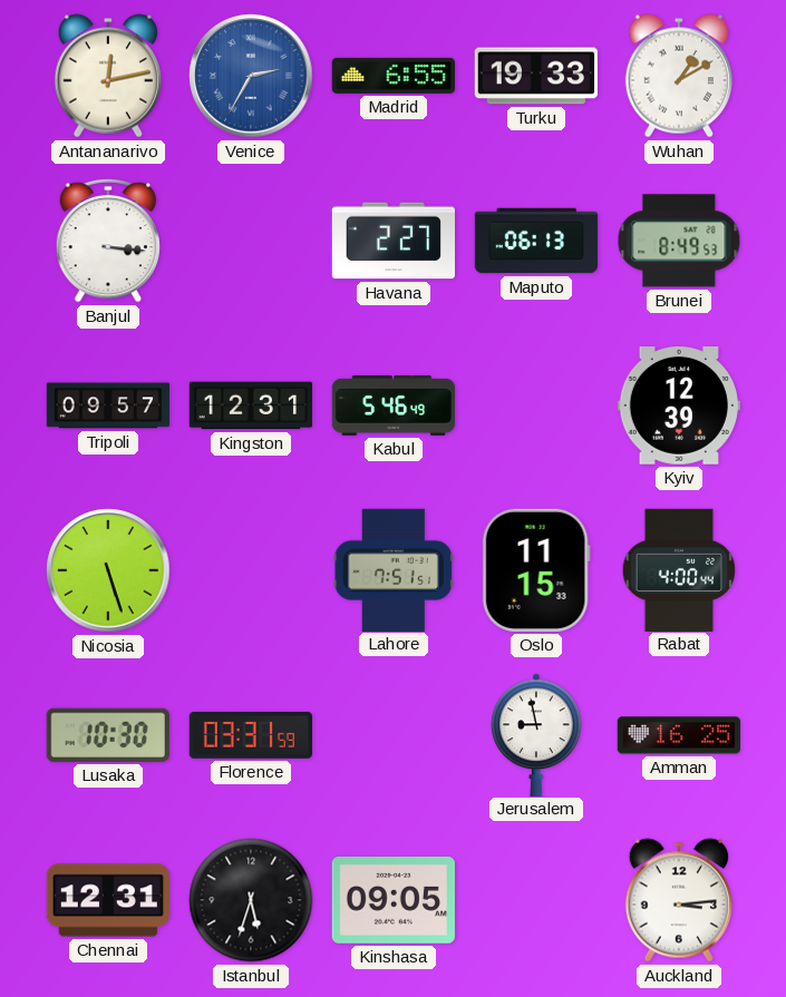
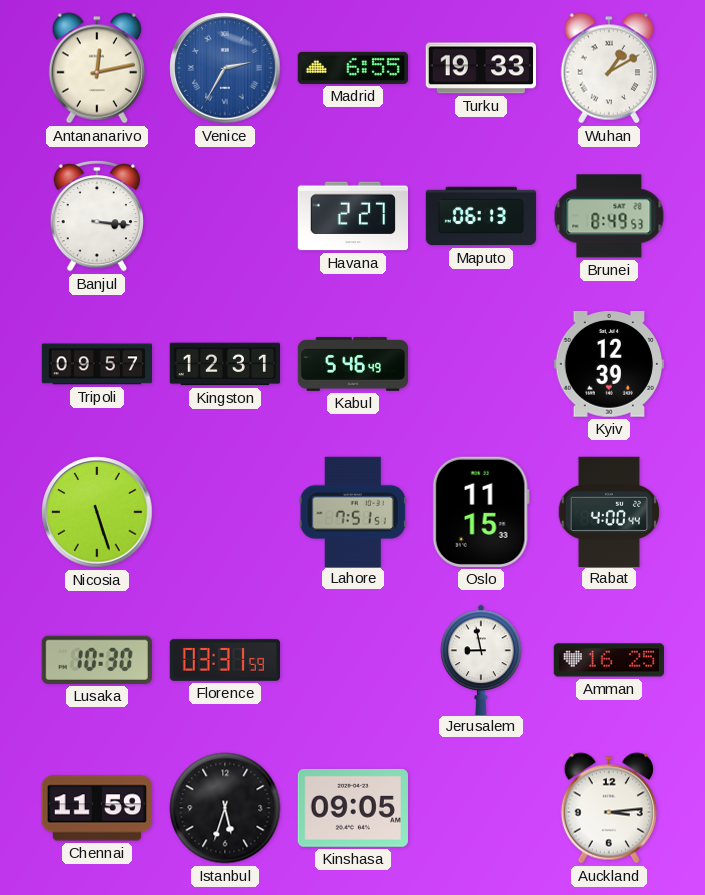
Chennai: 12:31 -> 11:59
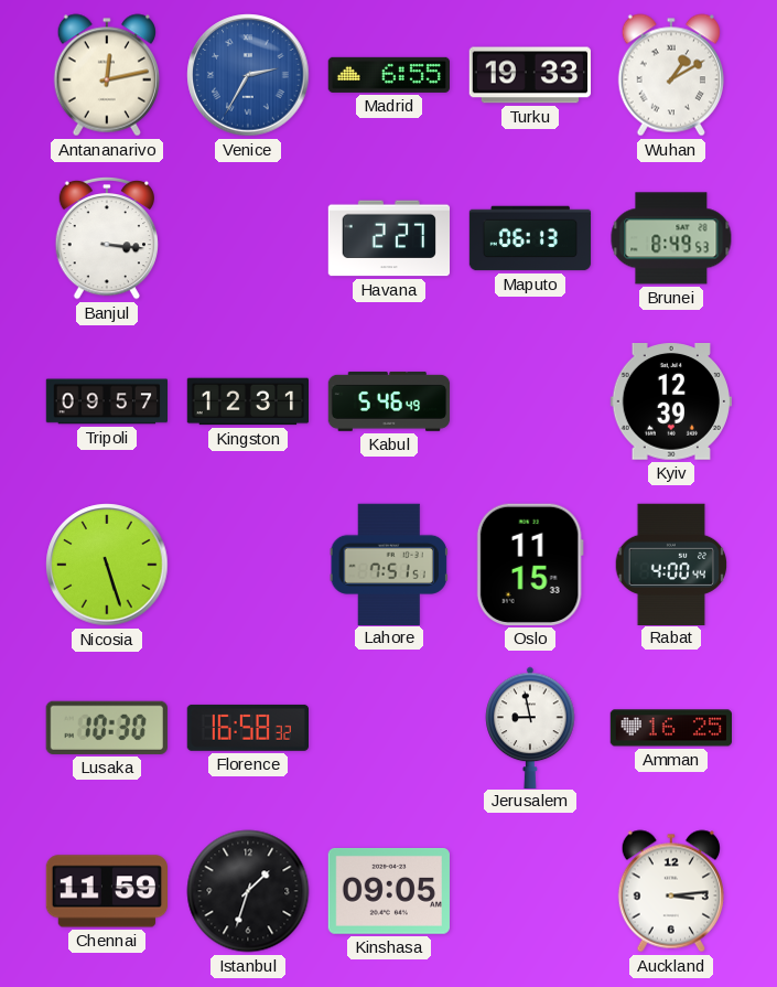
Florence: 03:31 -> 16:58
Istanbul: 5:33 -> 1:33
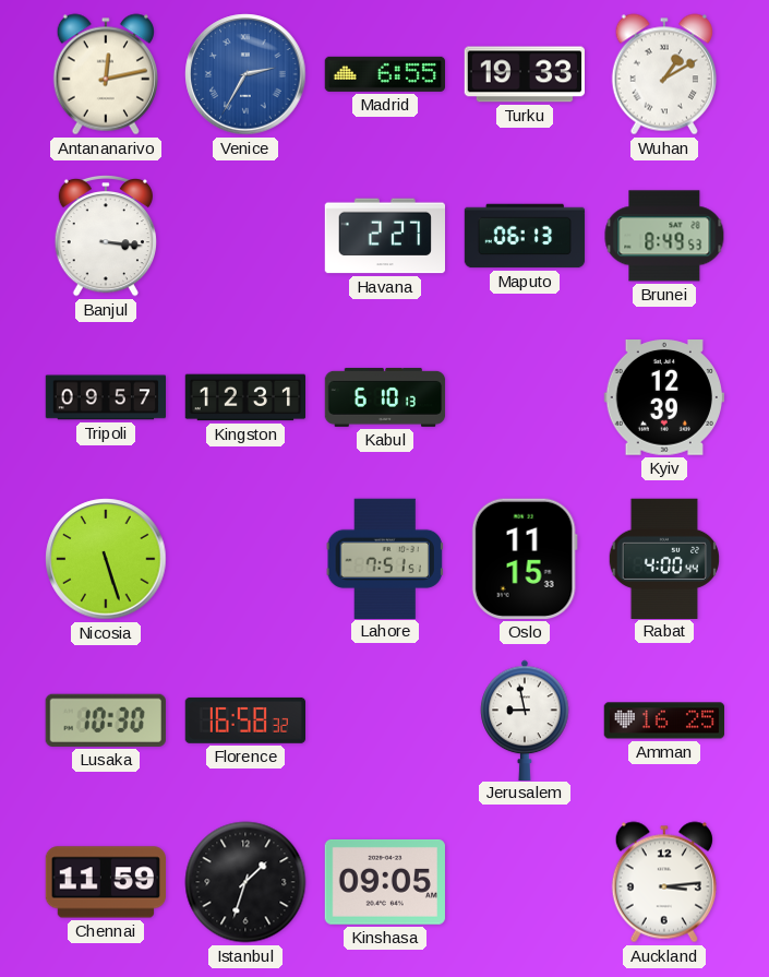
Kabul: 5:46 -> 6:10
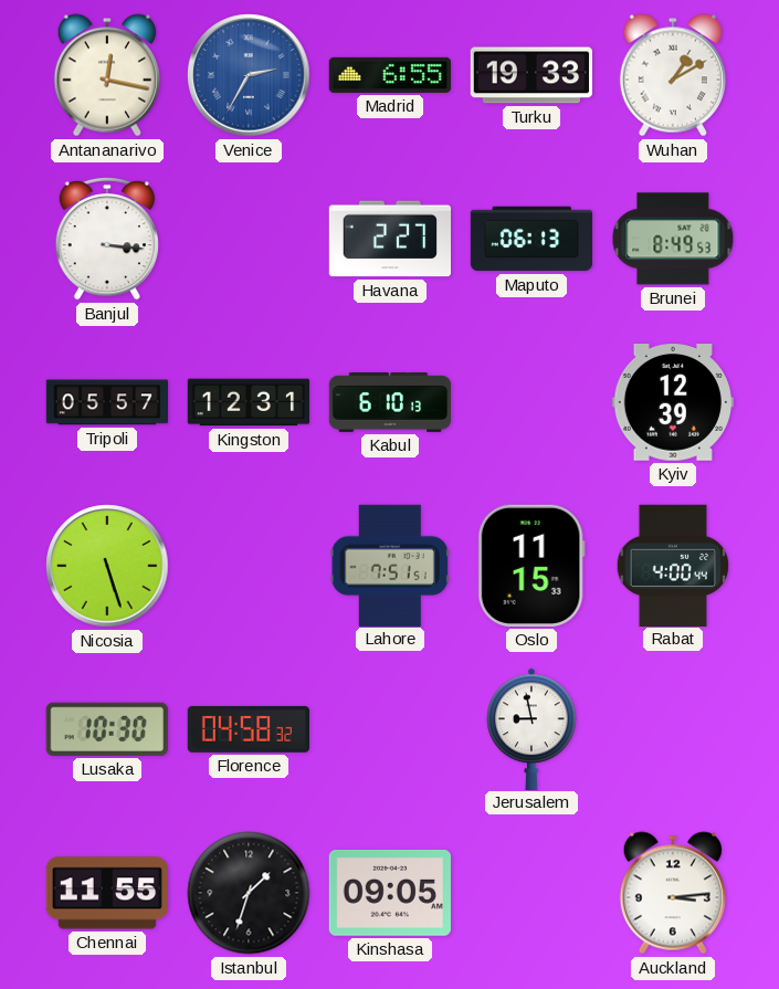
Antananarivo: 12:13 -> 12:17
Tripoli: 09:57 -> 05:57
Florence: 16:58 -> 04:58
Amman: 16:25 -> none
Chennai: 11:59 -> 11:55
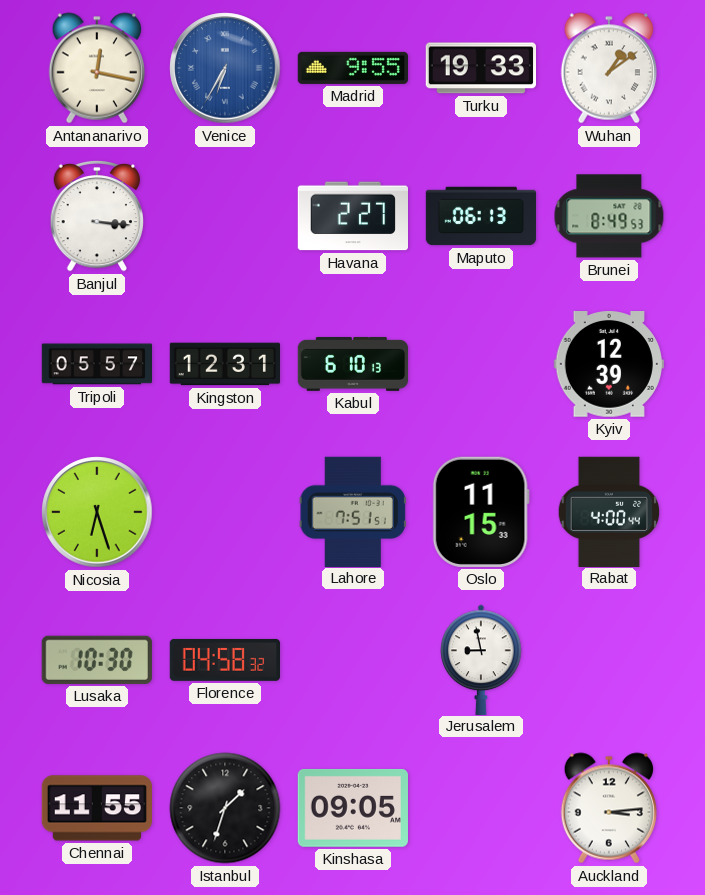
Venice: 2:35 -> 6:35
Madrid: 6:55 -> 9:55
Wuhan: 1:10 -> 1:09
Nicosia: 5:27 -> 6:27
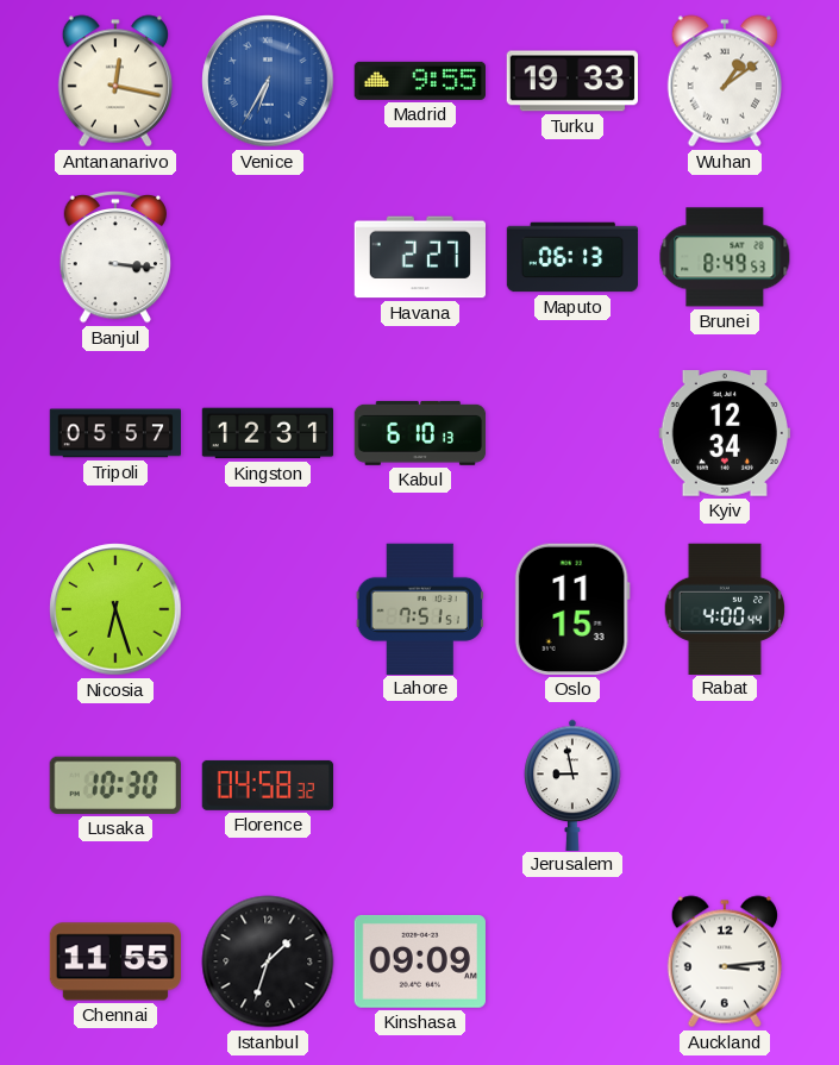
Kyiv: 12:39 -> 12:34
Kinshasa: 09:05 -> 09:09
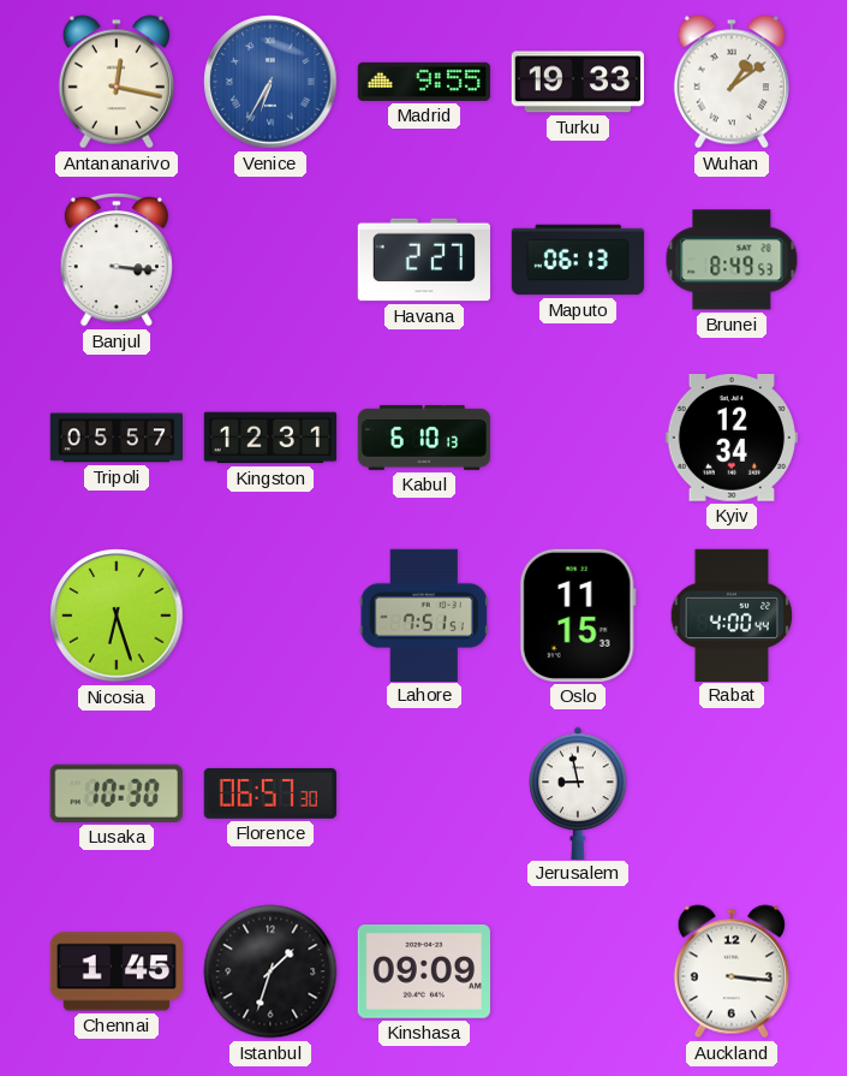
Florence: 04:58 -> 06:57
Chennai: 11:55 -> 1:45
Auckland: 3:14 -> 3:16
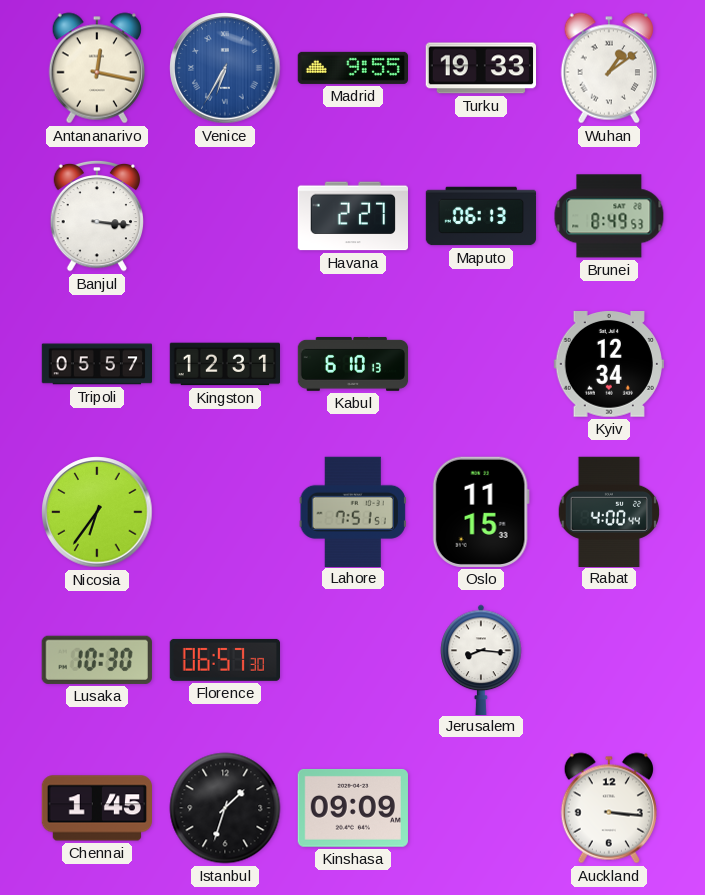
Nicosia: 6:27 -> 6:36
Jerusalem: 8:58 -> 8:16
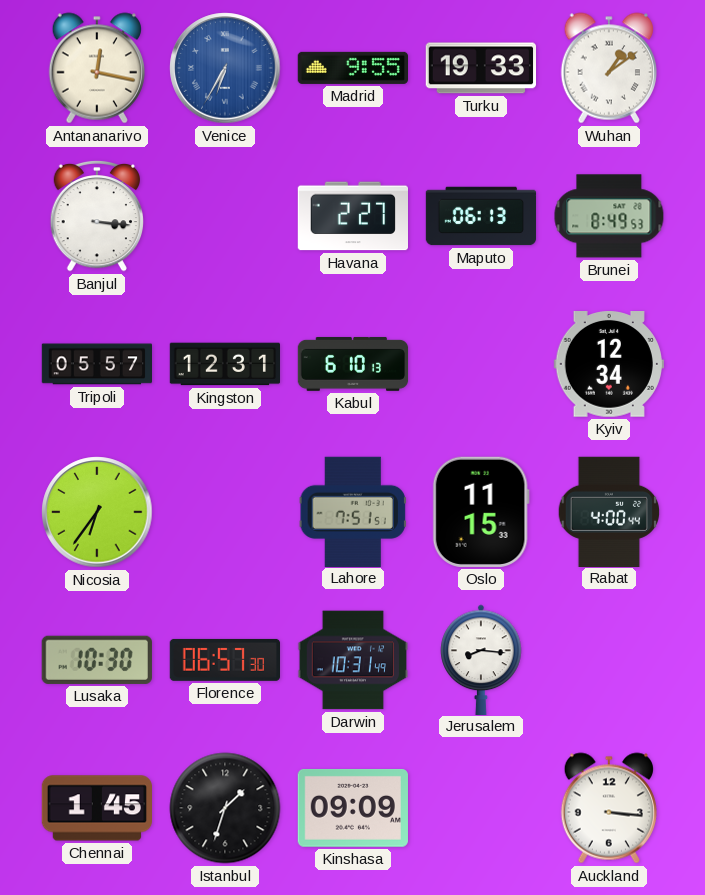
Darwin: none -> 10:31
